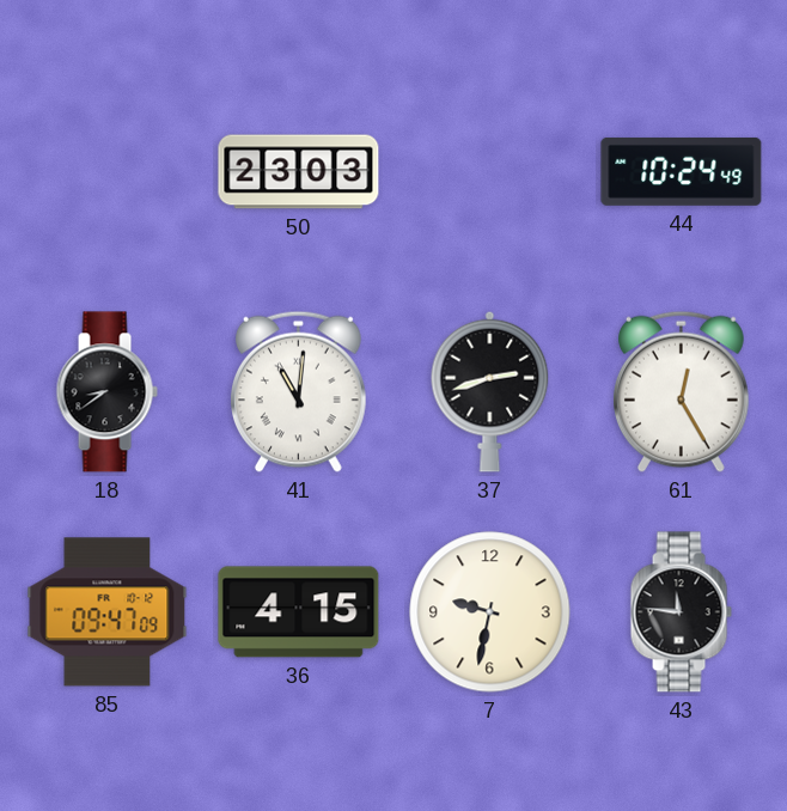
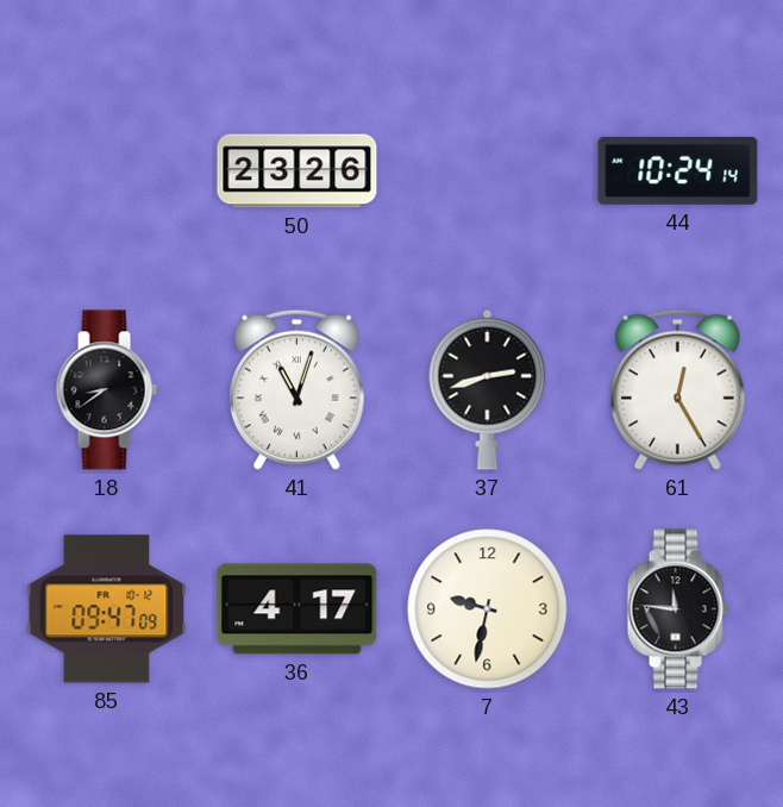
50: 23:03 -> 23:26
44: 10:24:49 -> 10:24:14
41: 11:01 -> 11:03
36: 4:15 -> 4:17
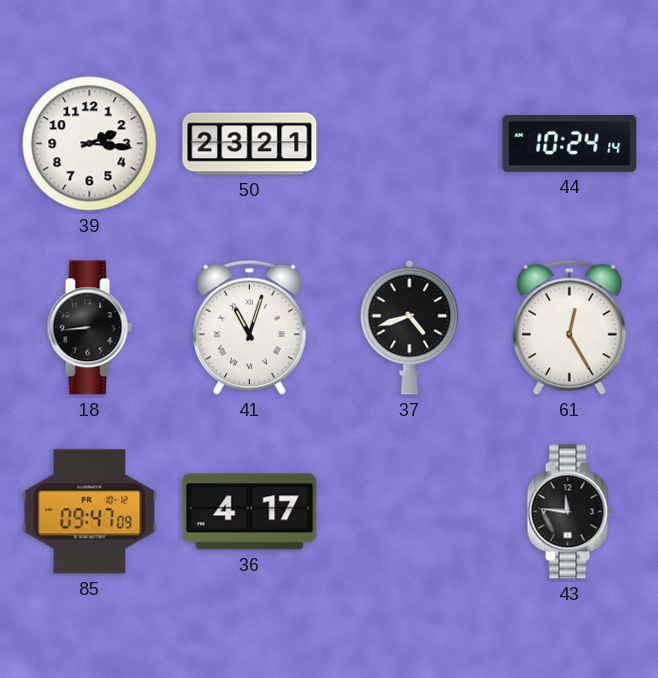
39: none -> 2:16
50: 23:26 -> 23:21
18: 8:39 -> 8:44
37: 2:42 -> 4:42
7: 9:32 -> none
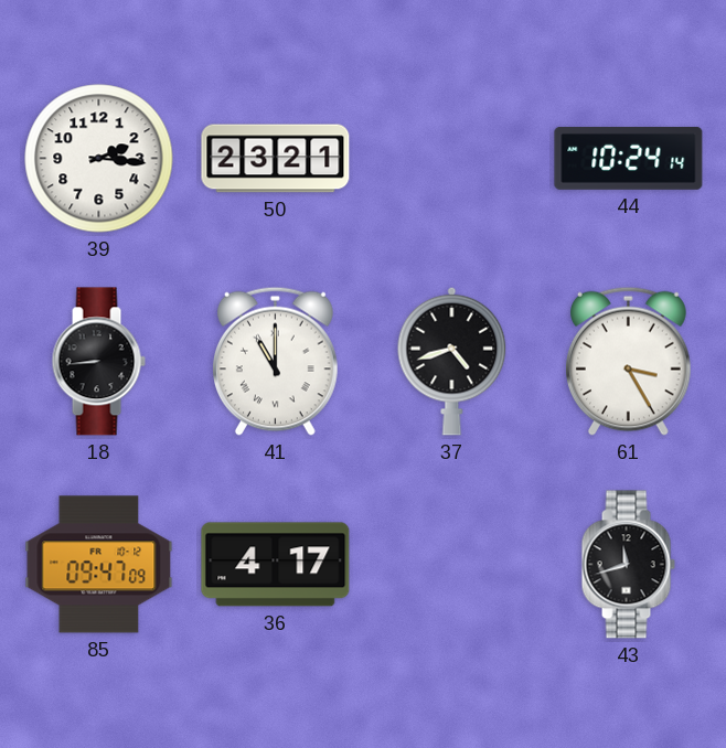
41: 11:03 -> 11:00
61: 12:25 -> 3:25
43: 11:46 -> 11:42
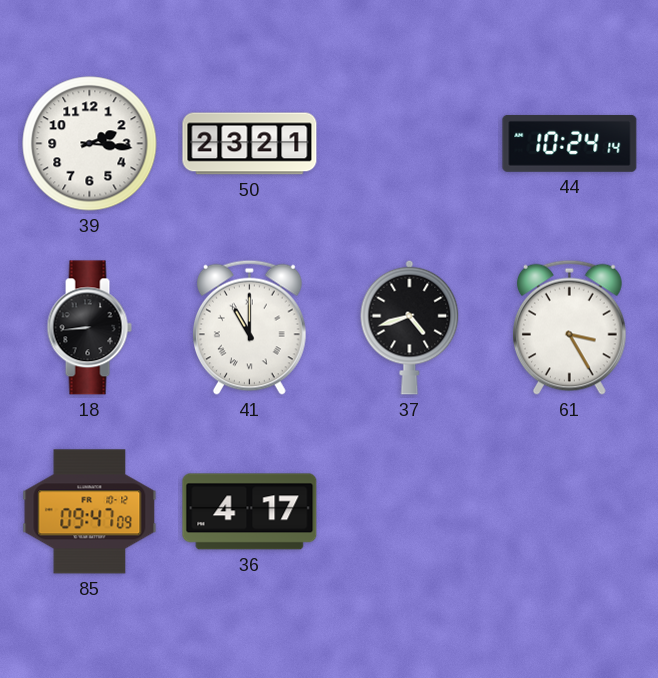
43: 11:42 -> none
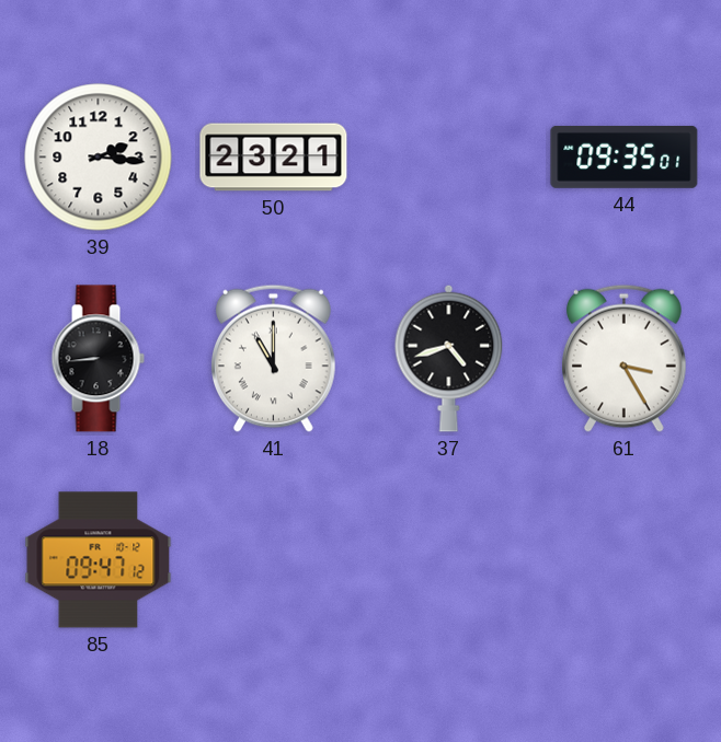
44: 10:24 -> 09:35
85: 09:47:09 -> 09:47:12
36: 4:17 -> none
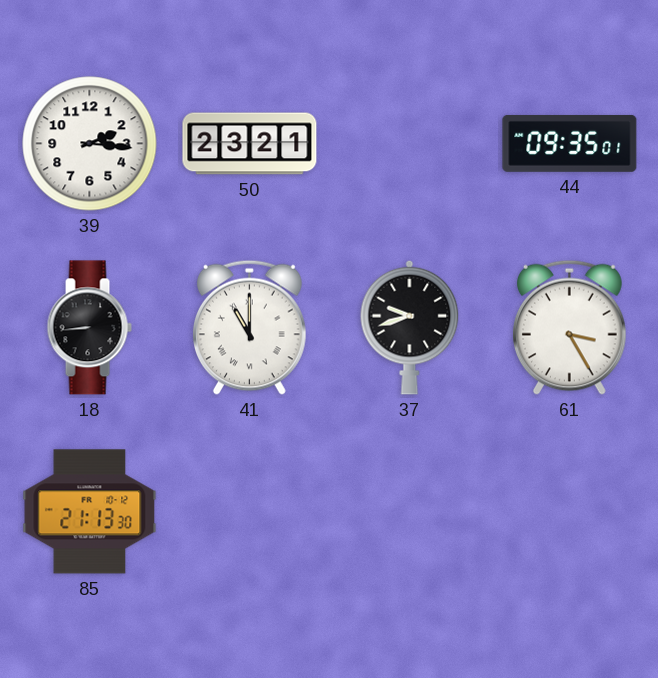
37: 4:42 -> 9:42
85: 09:47 -> 21:13
